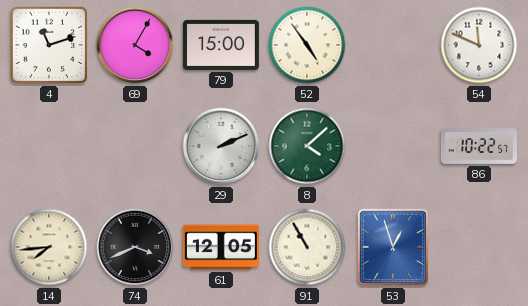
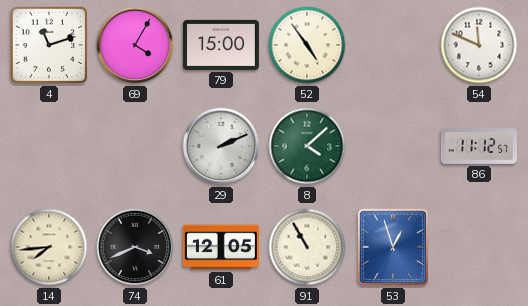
86: 10:22 -> 11:12
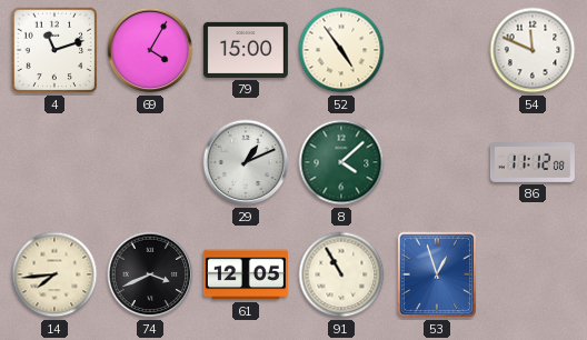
29: 2:11 -> 1:11
86: 11:12:57 -> 11:12:08
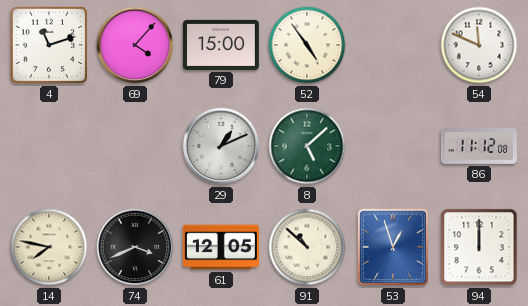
69: 4:05 -> 4:07
8: 4:08 -> 5:08
14: 7:44 -> 7:47
91: 10:55 -> 10:52
94: none -> 12:00
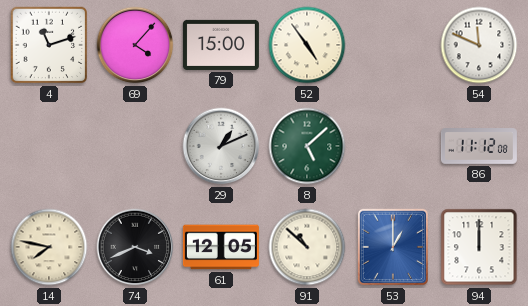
53: 12:57 -> 1:00
